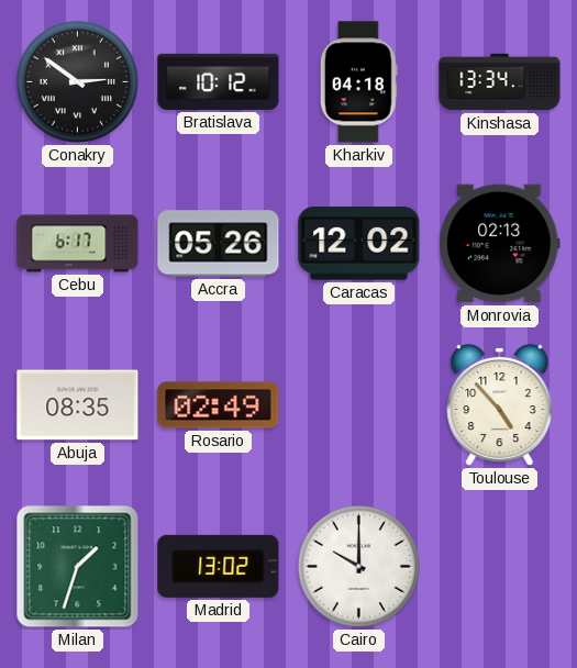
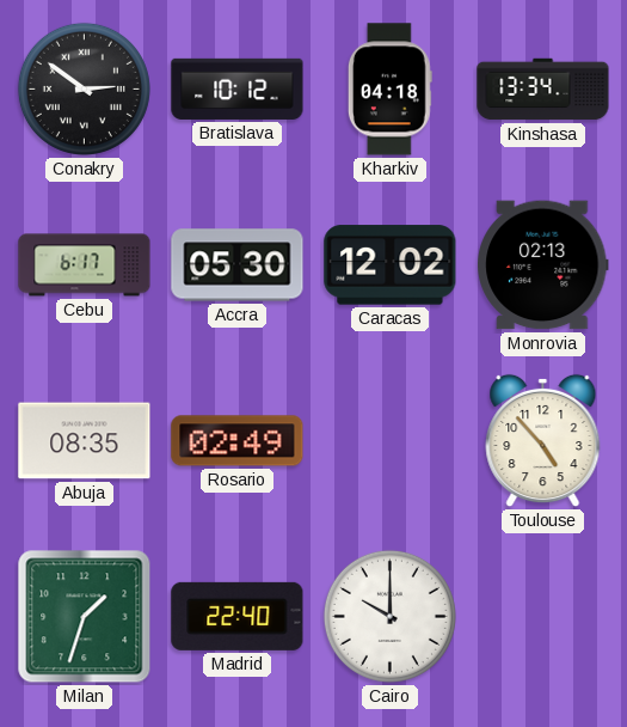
Accra: 05:26 -> 05:30
Madrid: 13:02 -> 22:40
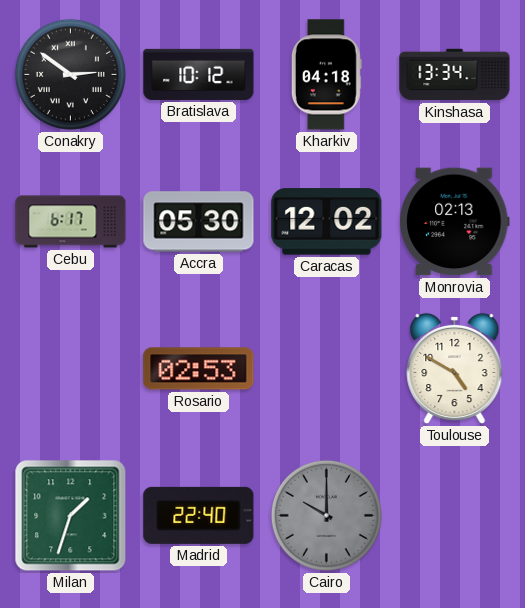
Abuja: 08:35 -> none
Rosario: 02:49 -> 02:53
Toulouse: 4:53 -> 4:50
Cairo dial: white -> grey
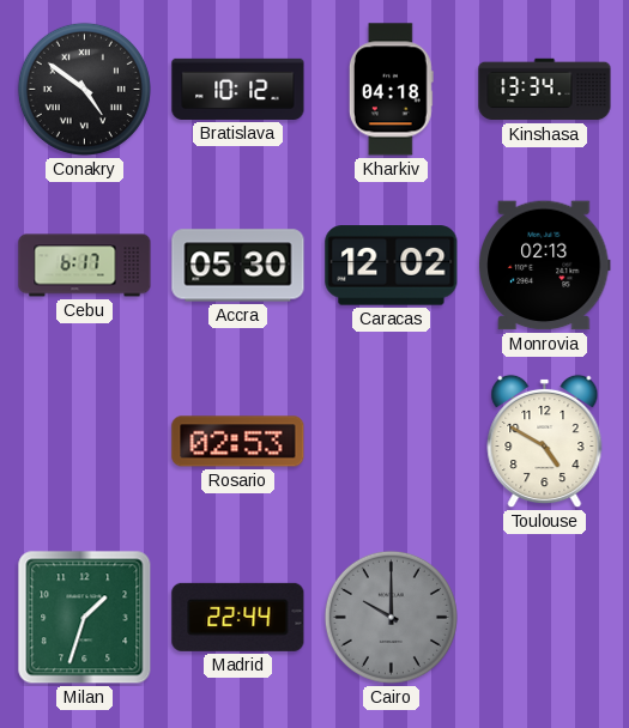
Conakry: 2:51 -> 4:51
Madrid: 22:40 -> 22:44
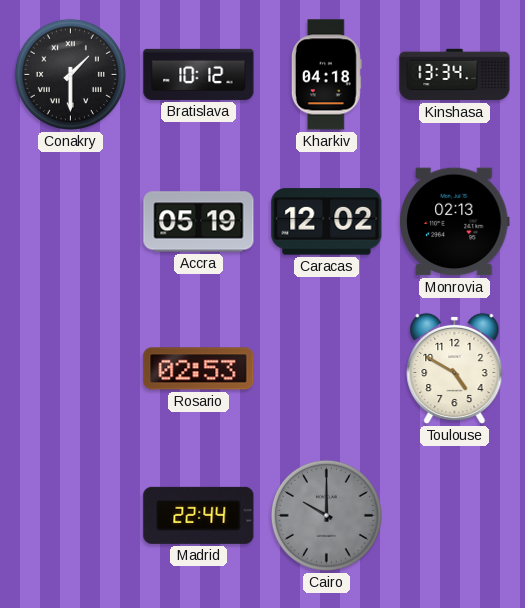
Conakry: 4:51 -> 1:30
Cebu: 6:17 -> none
Accra: 05:30 -> 05:19
Milan: 1:33 -> none
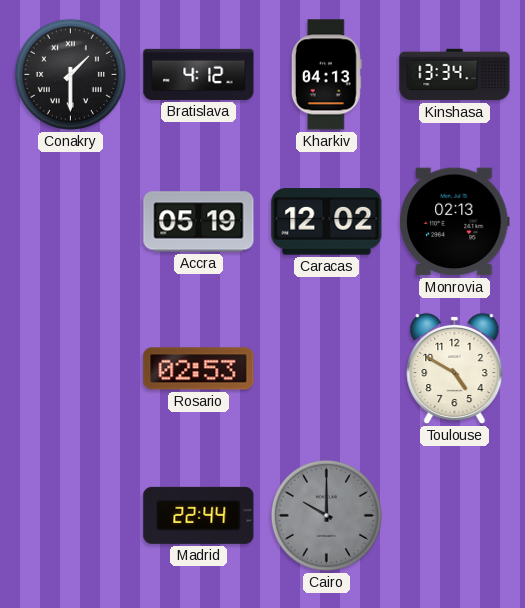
Bratislava: 10:12 -> 4:12
Kharkiv: 04:18 -> 04:13
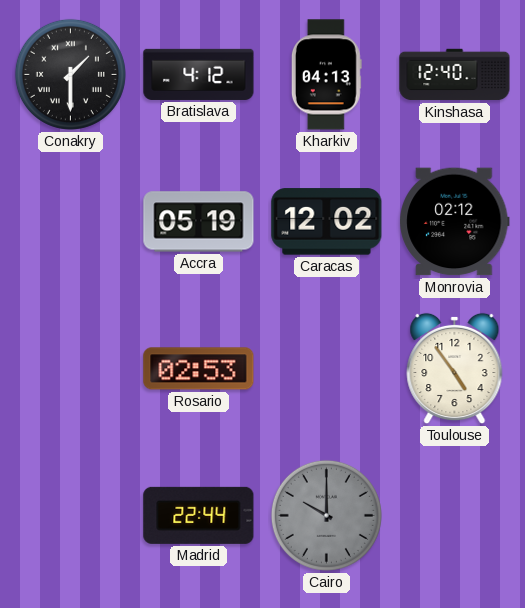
Kinshasa: 13:34 -> 12:40
Monrovia: 02:13 -> 02:12
Toulouse: 4:50 -> 4:54
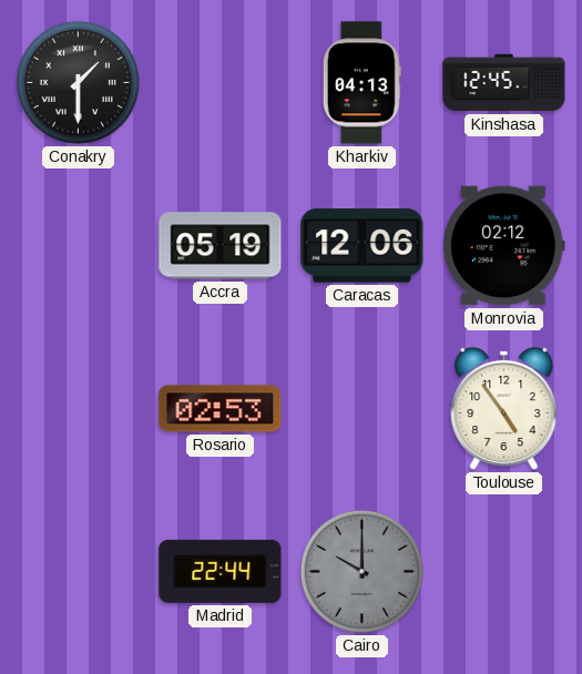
Bratislava: 4:12 -> none
Kinshasa: 12:40 -> 12:45
Caracas: 12:02 -> 12:06
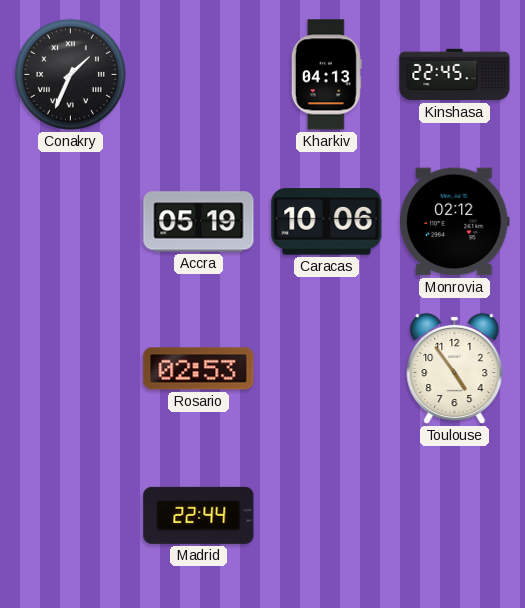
Conakry: 1:30 -> 1:34
Kinshasa: 12:45 -> 22:45
Caracas: 12:06 -> 10:06
Cairo: 10:00 -> none
